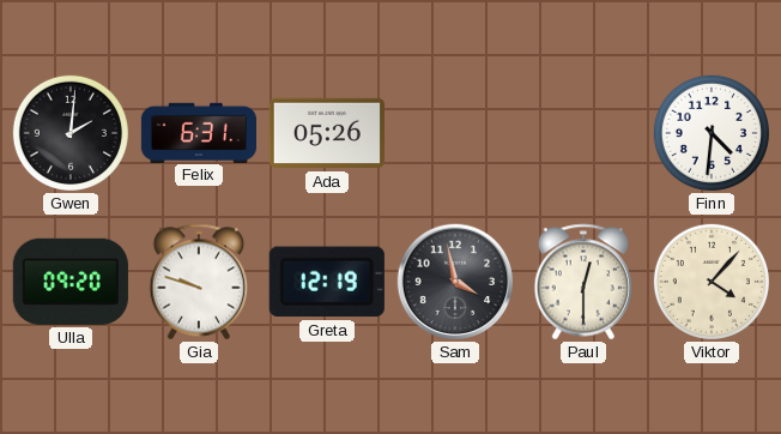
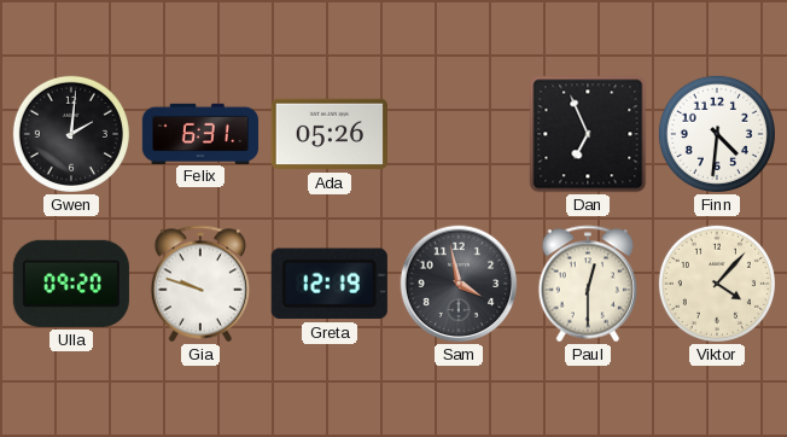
Dan: none -> 6:56
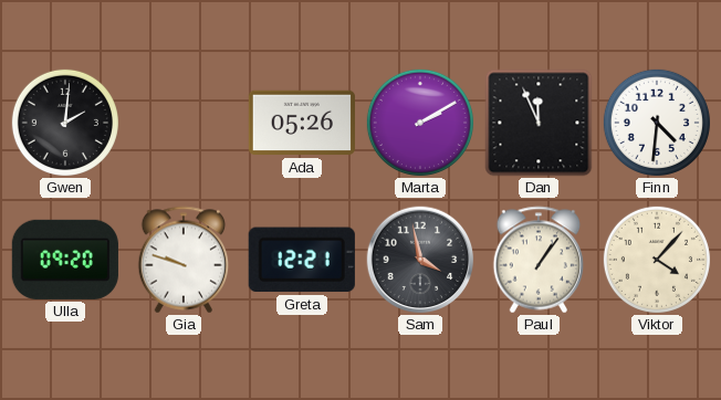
Felix: 6:31 -> none
Marta: none -> 2:10
Dan: 6:56 -> 11:56
Greta: 12:19 -> 12:21
Paul: 12:30 -> 1:06
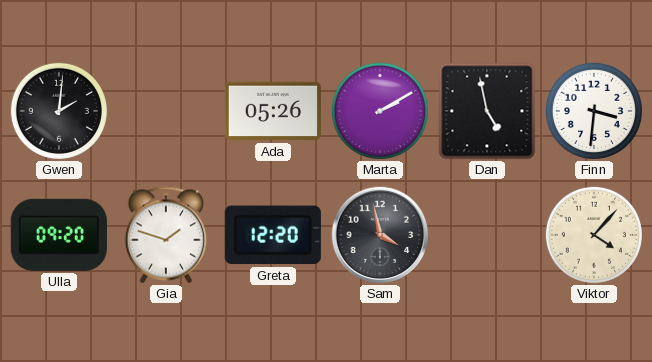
Dan: 11:56 -> 4:58
Finn: 4:31 -> 3:31
Gia: 9:48 -> 1:48
Greta: 12:21 -> 12:20
Paul: 1:06 -> none
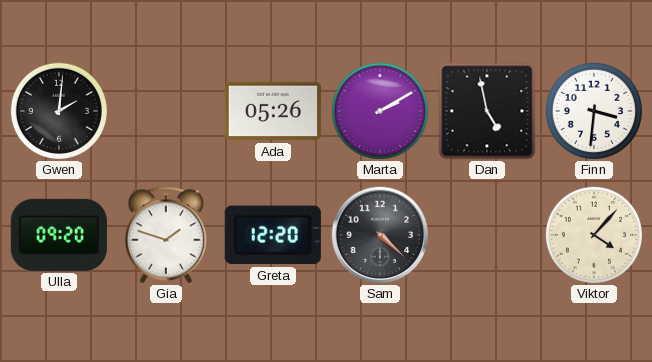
Sam: 3:58 -> 4:22
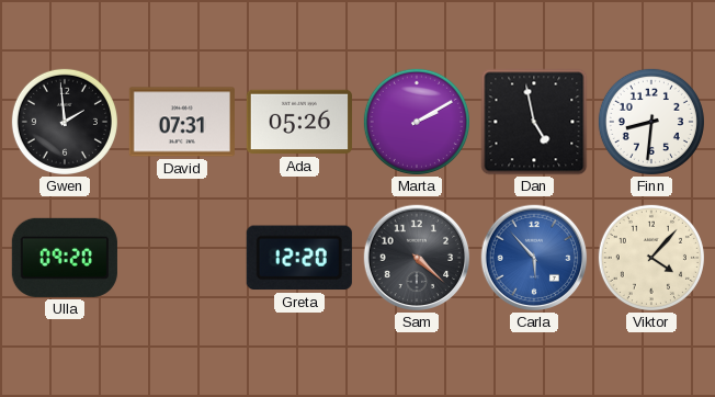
Gwen: 2:01 -> 1:59
David: none -> 07:31
Finn: 3:31 -> 8:31
Gia: 1:48 -> none
Carla: none -> 5:53
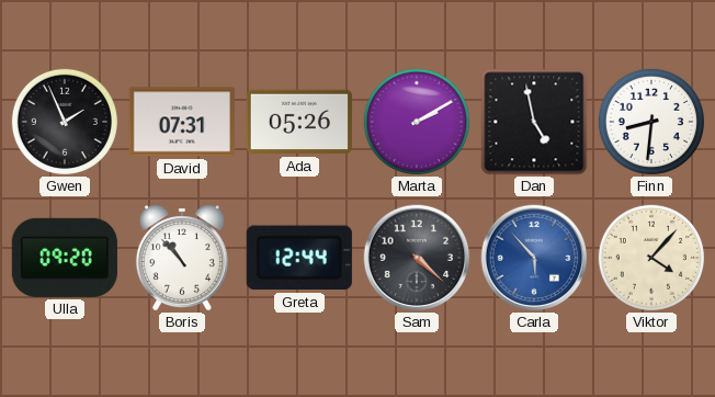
Gwen: 1:59 -> 1:56
Boris: none -> 10:53
Greta: 12:20 -> 12:44
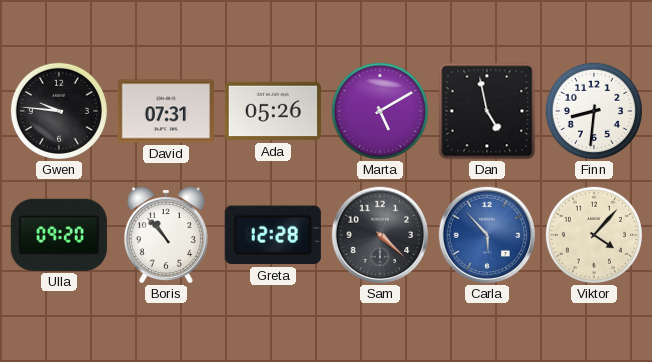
Gwen: 1:56 -> 9:46
Marta: 2:10 -> 5:10
Greta: 12:44 -> 12:28
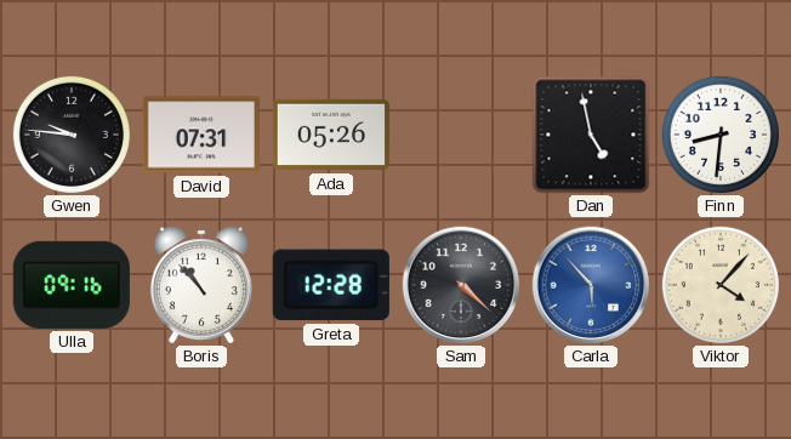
Marta: 5:10 -> none
Ulla: 09:20 -> 09:16
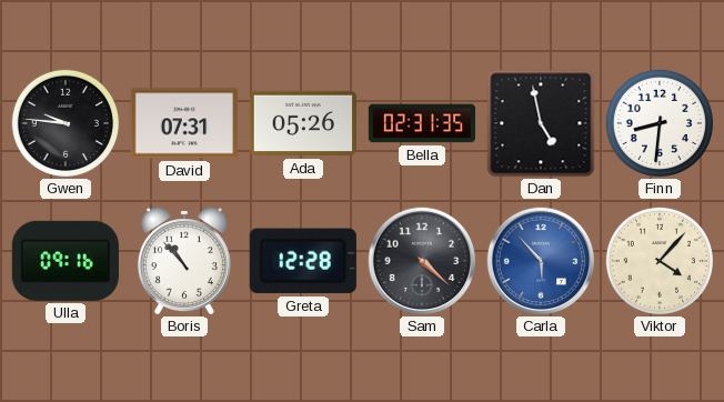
Bella: none -> 02:31
